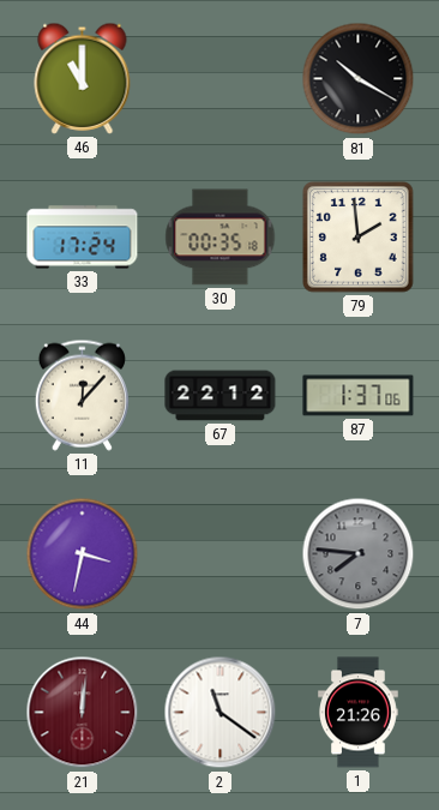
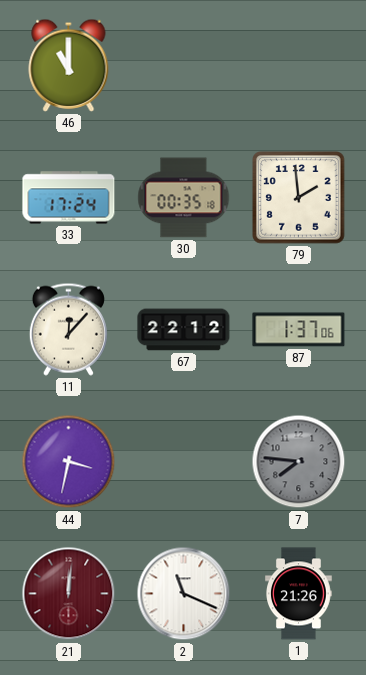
81: 10:20 -> none
2: 11:21 -> 11:19
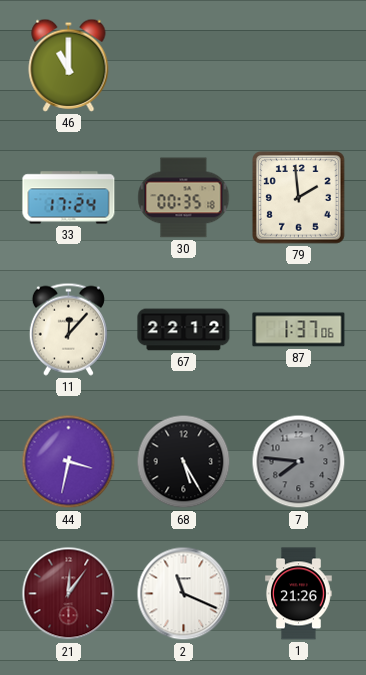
68: none -> 5:25
21: 12:01 -> 12:06
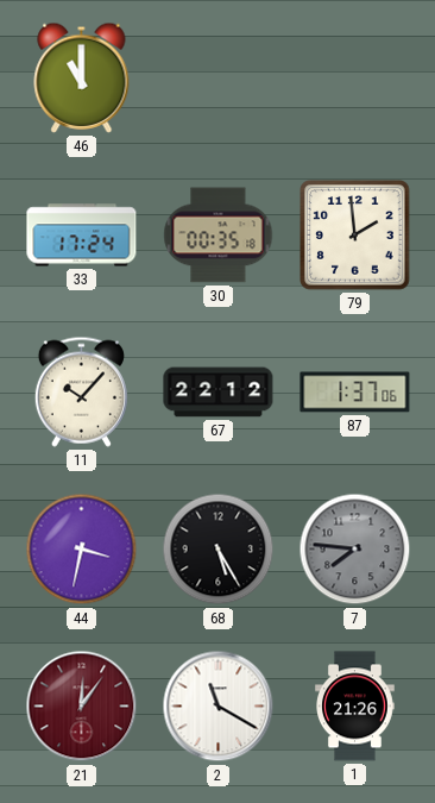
11: 12:07 -> 10:07
2: 11:19 -> 11:20
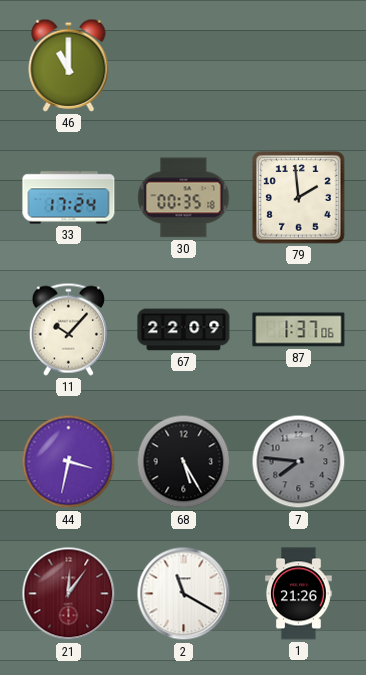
67: 22:12 -> 22:09
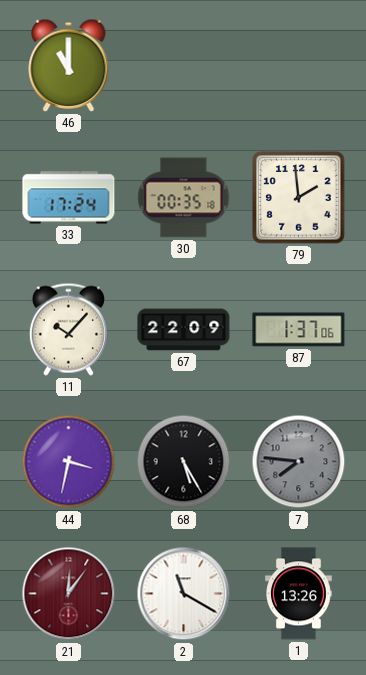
1: 21:26 -> 13:26
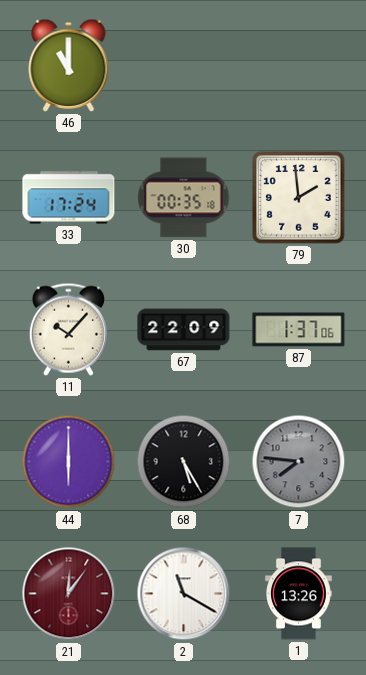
44: 3:32 -> 6:00
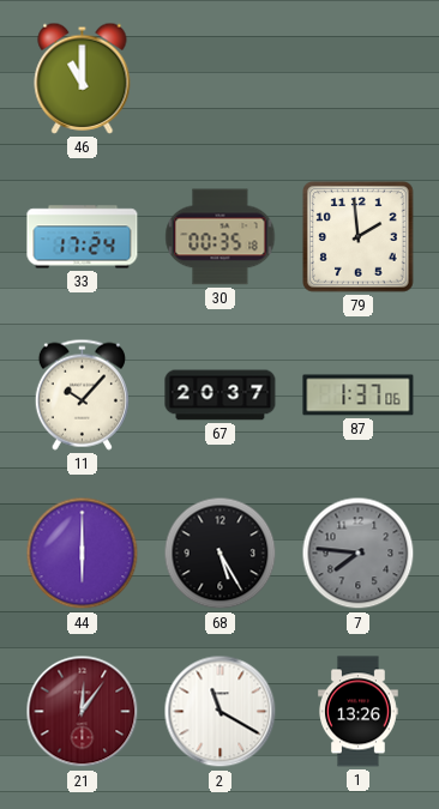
67: 22:09 -> 20:37
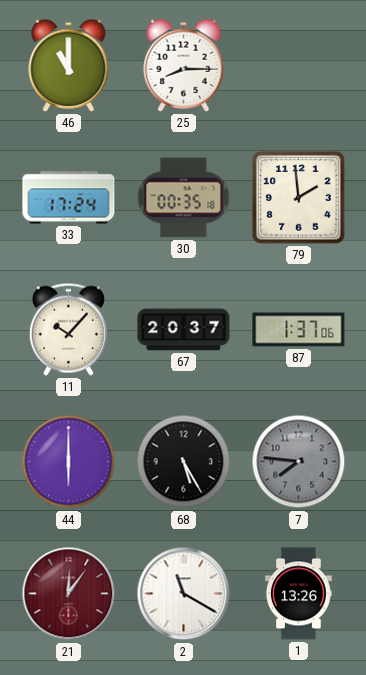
25: none -> 8:15
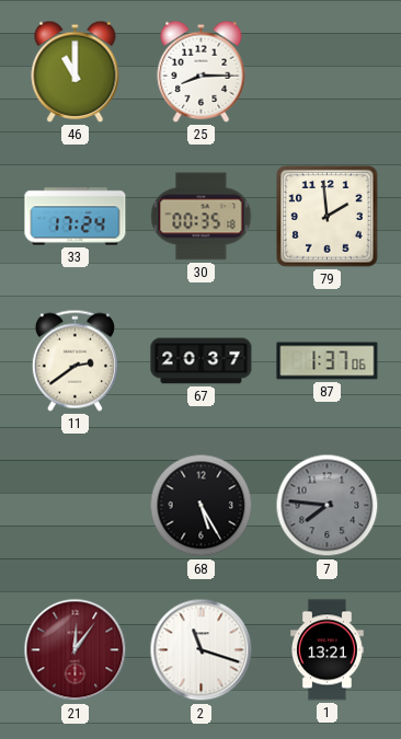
11: 10:07 -> 2:39
44: 6:00 -> none
2: 11:20 -> 11:18
1: 13:26 -> 13:21
